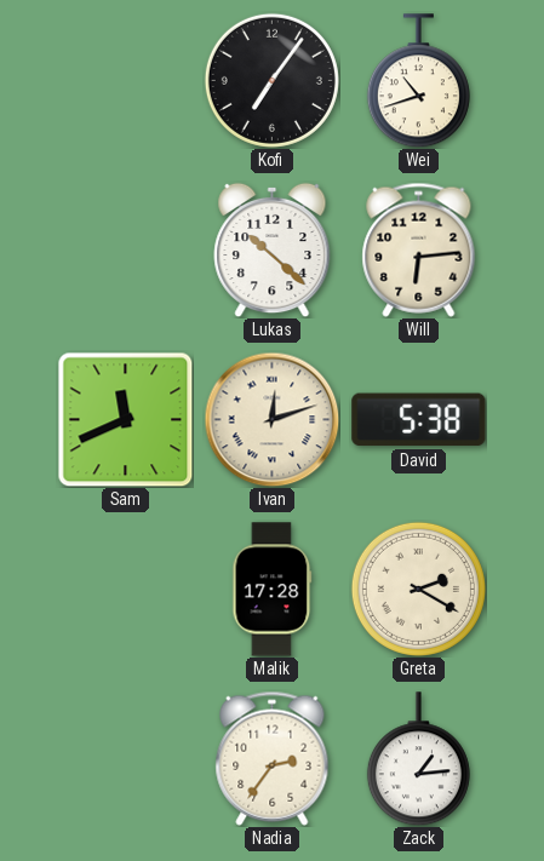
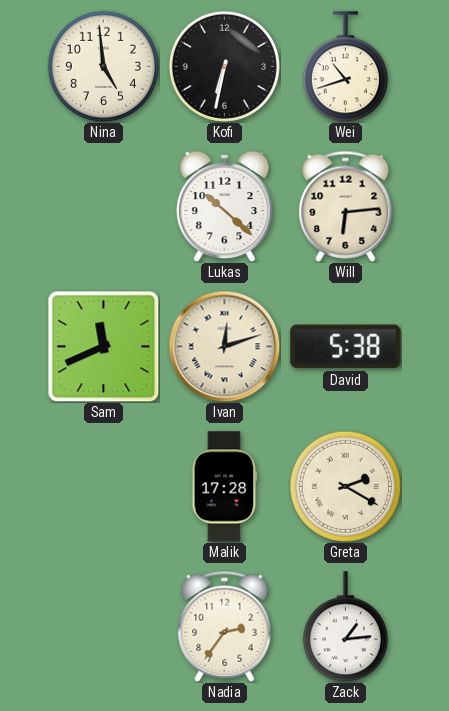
Nina: none -> 4:59
Kofi: 7:06 -> 6:32
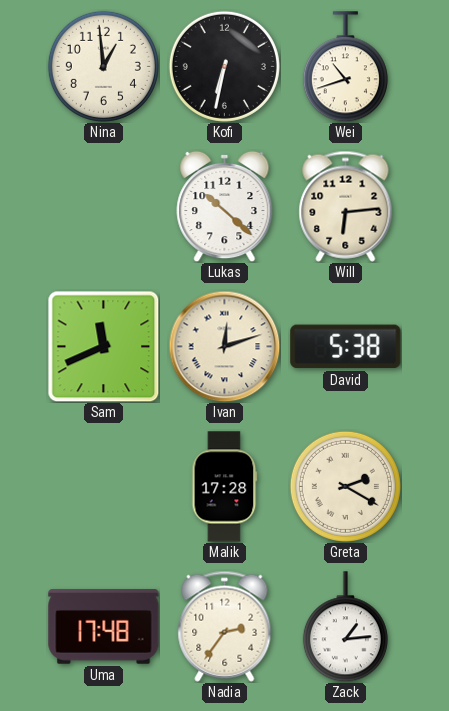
Nina: 4:59 -> 12:59
Uma: none -> 17:48
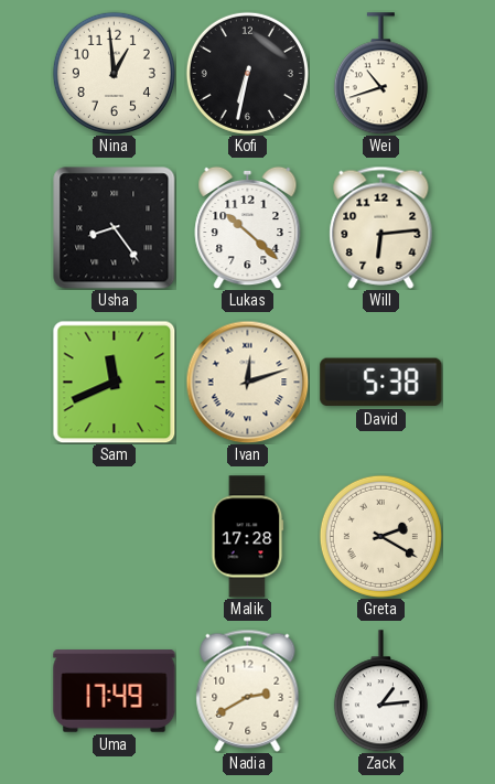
Usha: none -> 8:24
Uma: 17:48 -> 17:49
Nadia: 2:36 -> 2:40
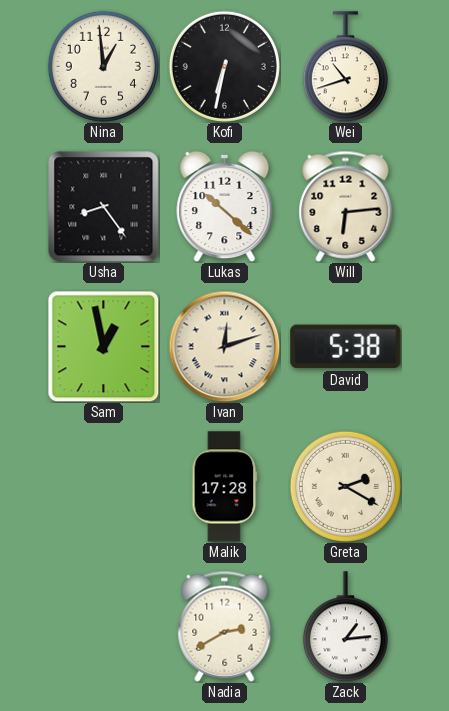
Sam: 11:41 -> 12:58
Uma: 17:49 -> none
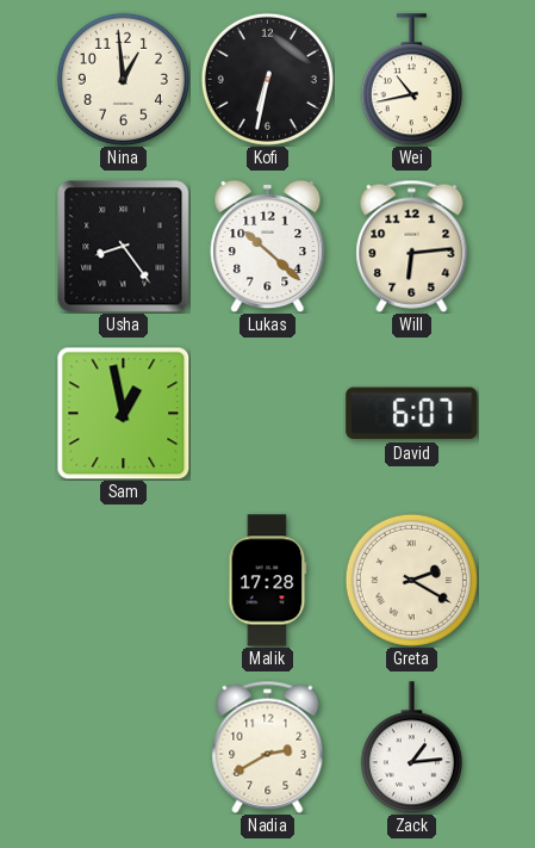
Wei: 10:42 -> 10:43
Ivan: 12:12 -> none
David: 5:38 -> 6:07
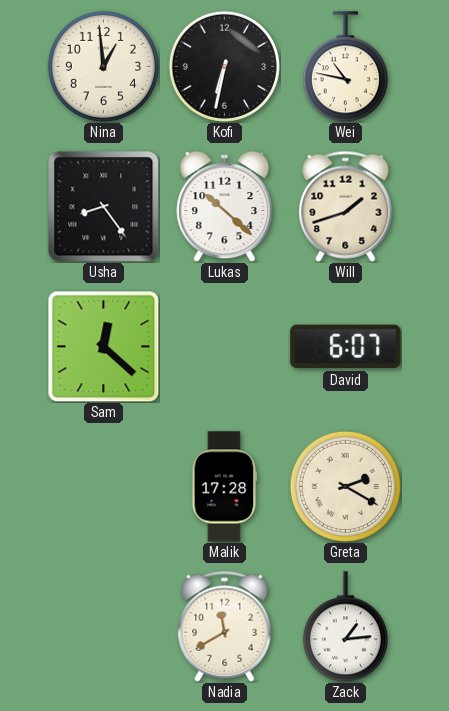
Wei: 10:43 -> 10:47
Will: 6:14 -> 1:42
Sam: 12:58 -> 12:22
Nadia: 2:40 -> 11:40
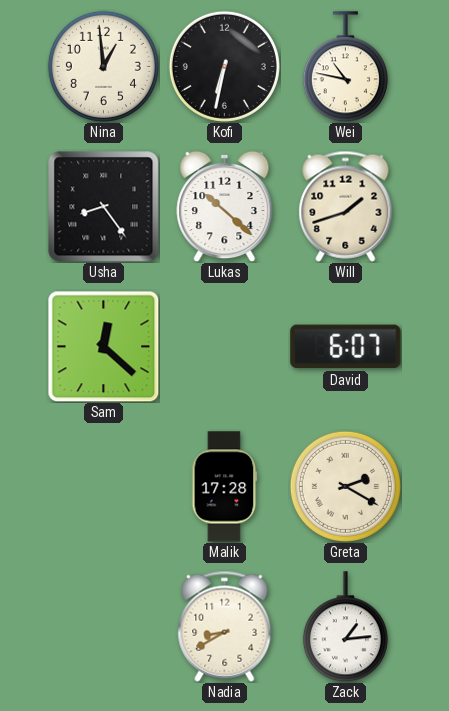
Nadia: 11:40 -> 8:40
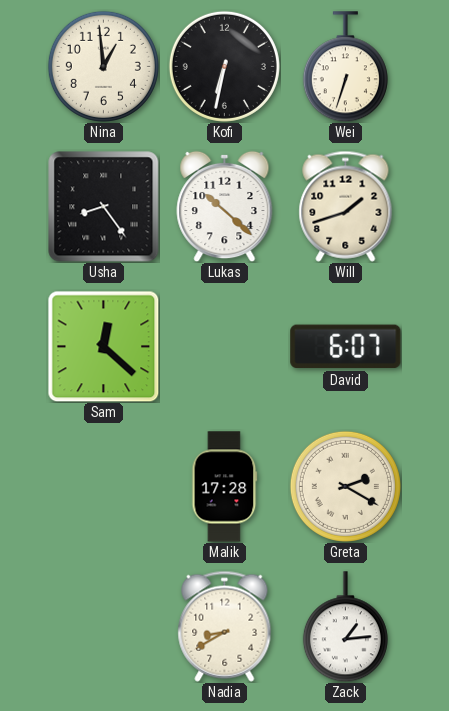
Wei: 10:47 -> 6:33
